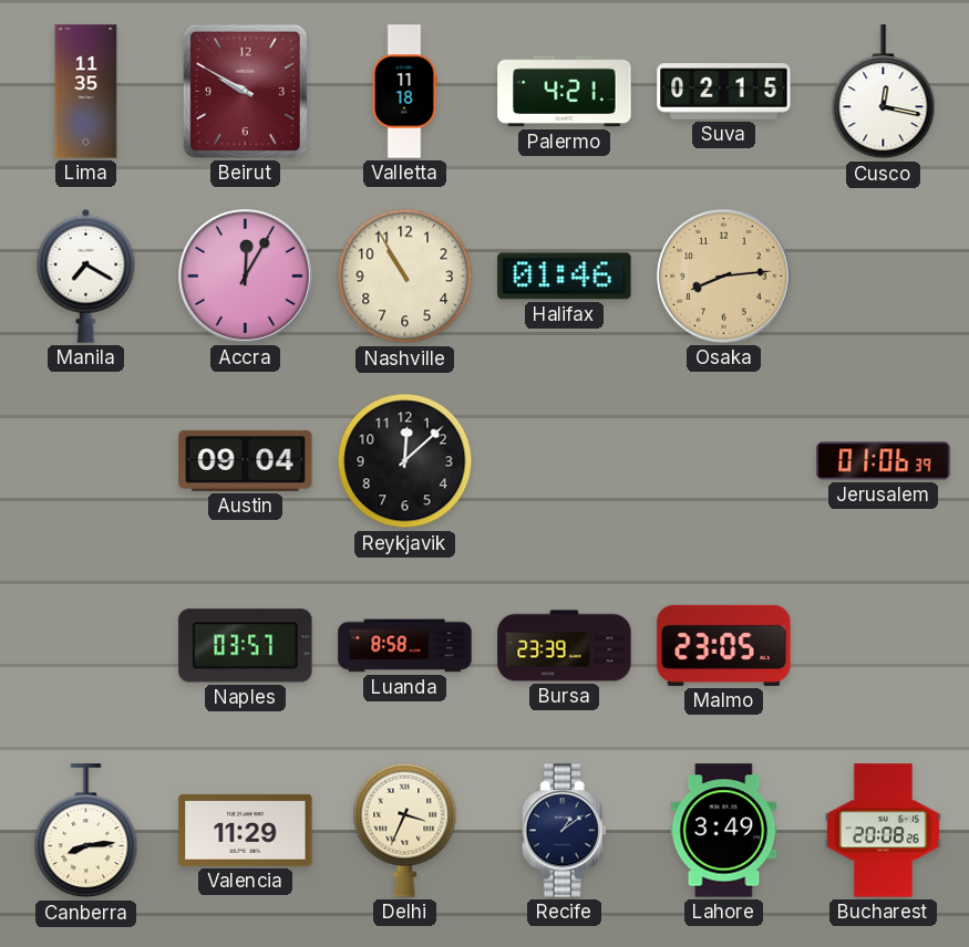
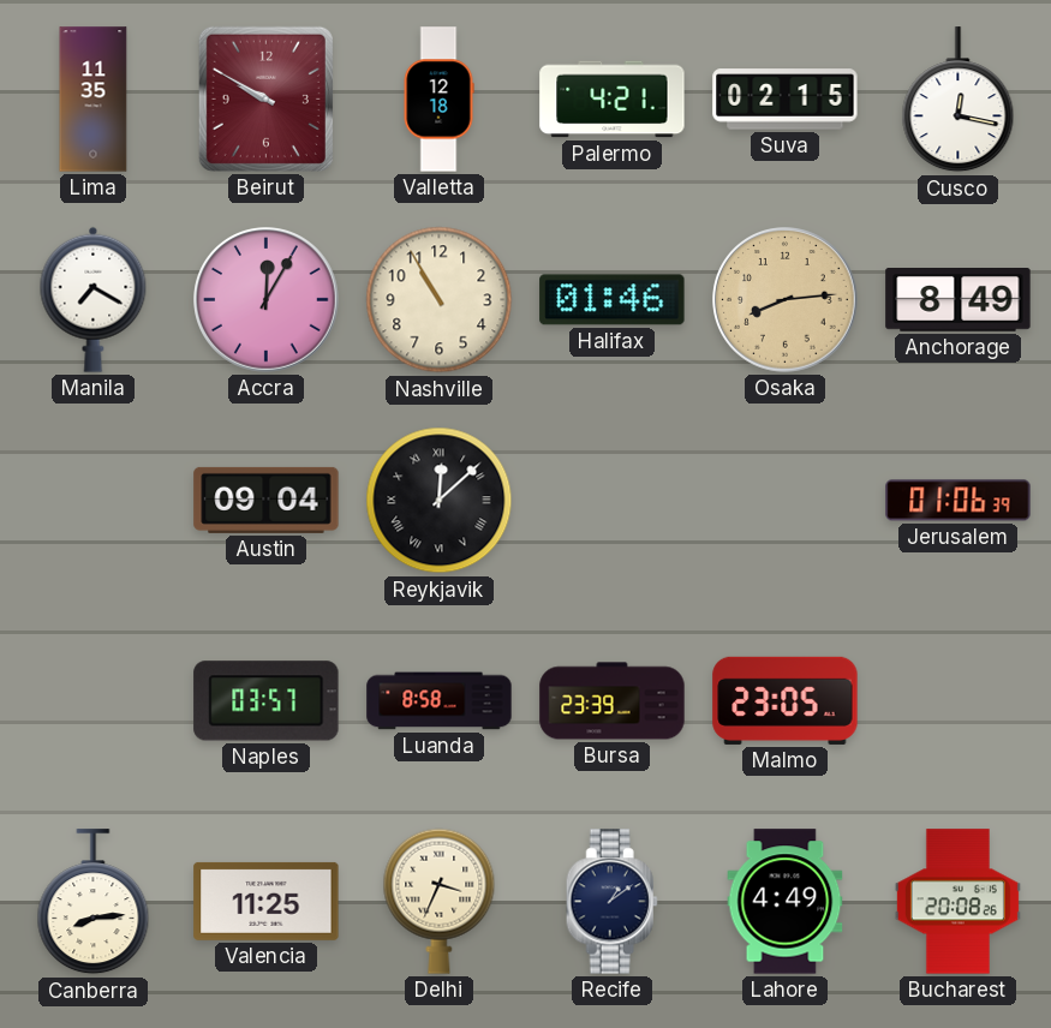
Valletta: 11:18 -> 12:18
Anchorage: none -> 8:49
Reykjavik numerals: Arabic -> Roman
Valencia: 11:29 -> 11:25
Lahore: 3:49 -> 4:49
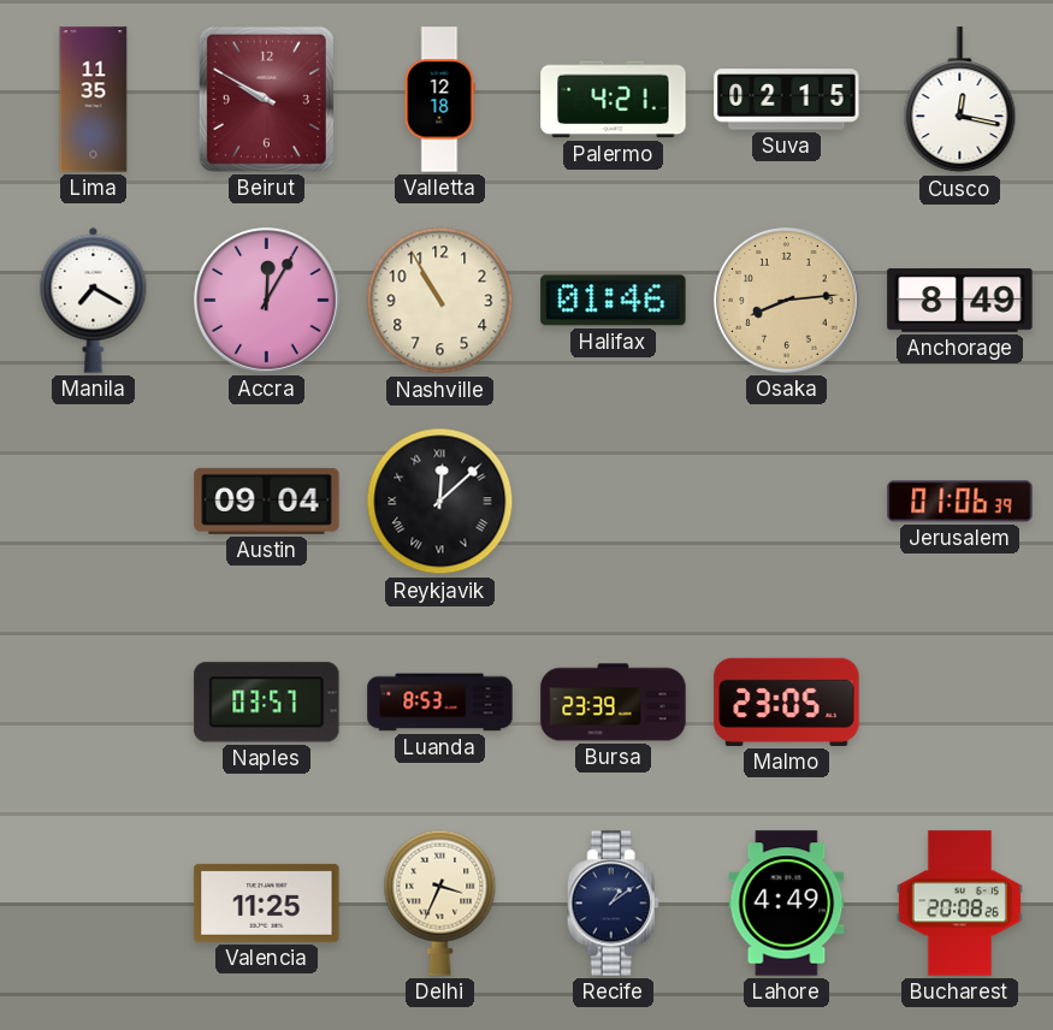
Luanda: 8:58 -> 8:53
Canberra: 8:14 -> none
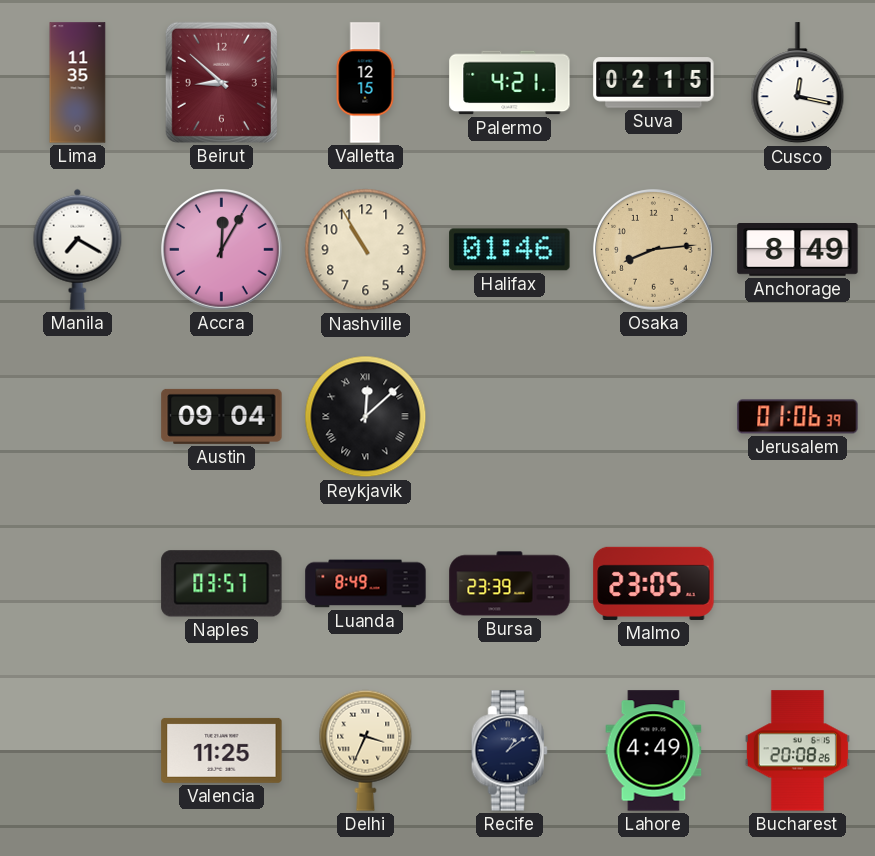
Beirut: 9:50 -> 8:52
Valletta: 12:18 -> 12:15
Luanda: 8:53 -> 8:49
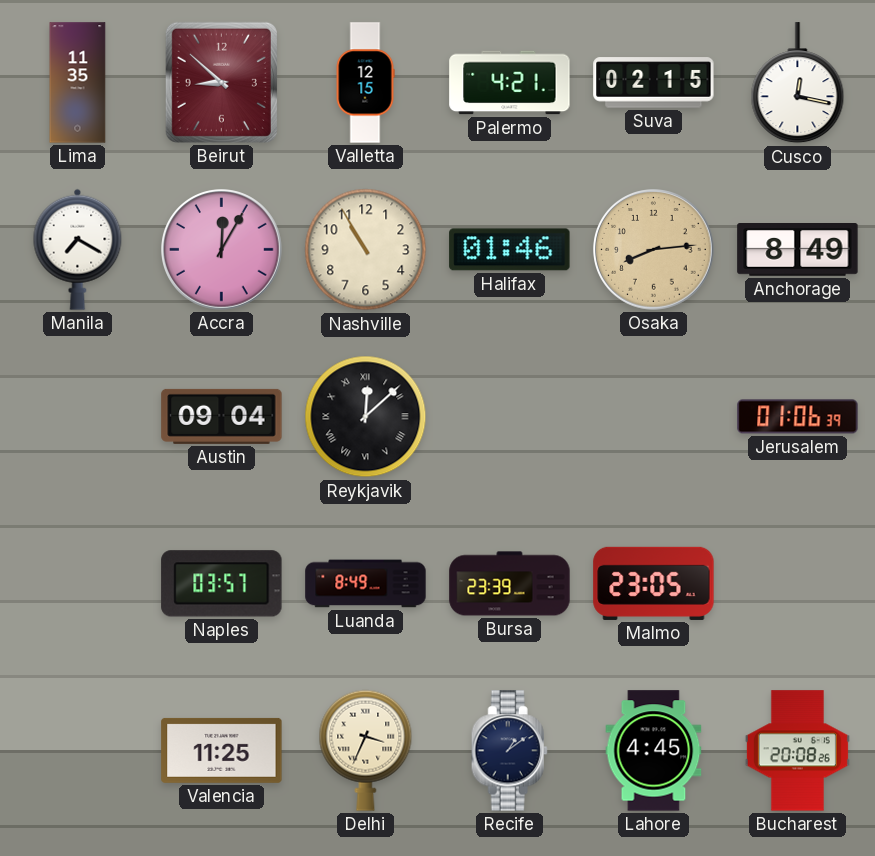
Lahore: 4:49 -> 4:45
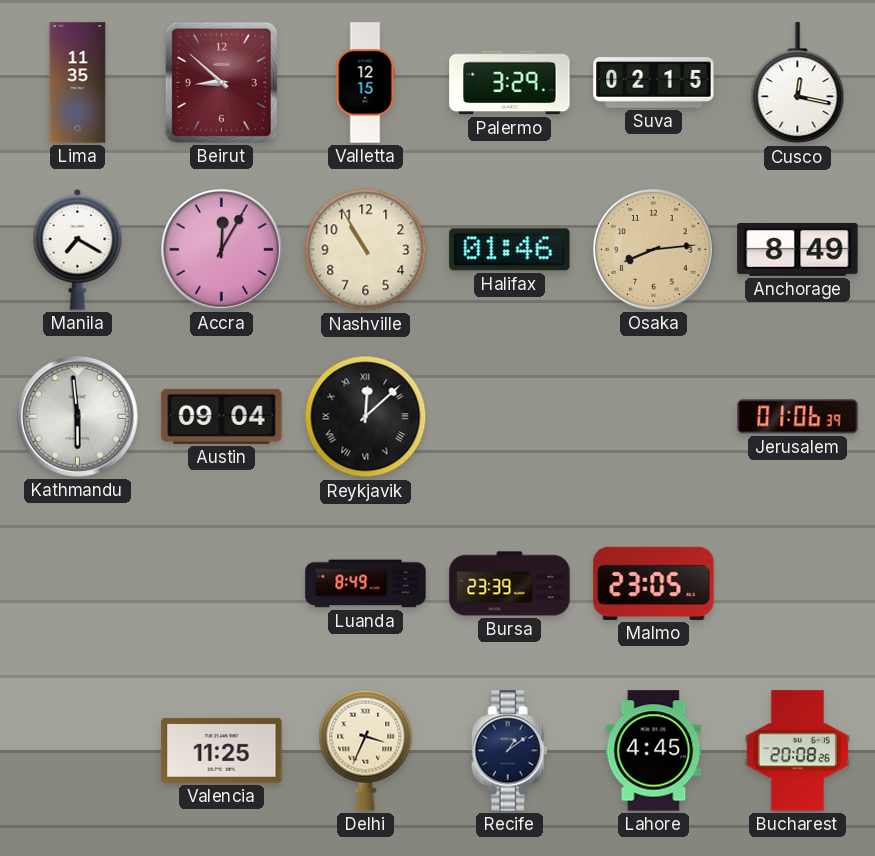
Palermo: 4:21 -> 3:29
Kathmandu: none -> 5:59
Naples: 03:57 -> none
